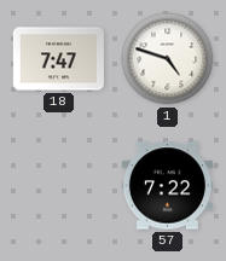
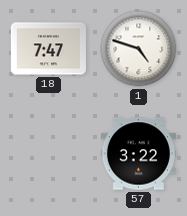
57: 7:22 -> 3:22
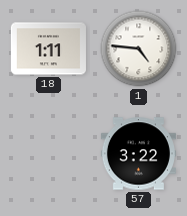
18: 7:47 -> 1:11
1: 4:48 -> 4:46
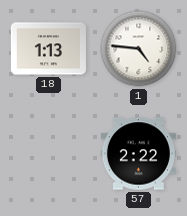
18: 1:11 -> 1:13
57: 3:22 -> 2:22
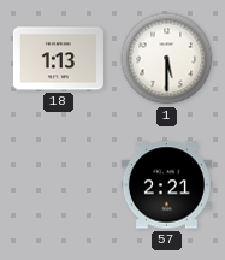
1: 4:46 -> 5:30
57: 2:22 -> 2:21
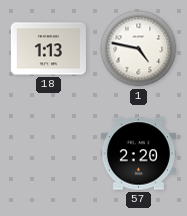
1: 5:30 -> 4:47
57: 2:21 -> 2:20
